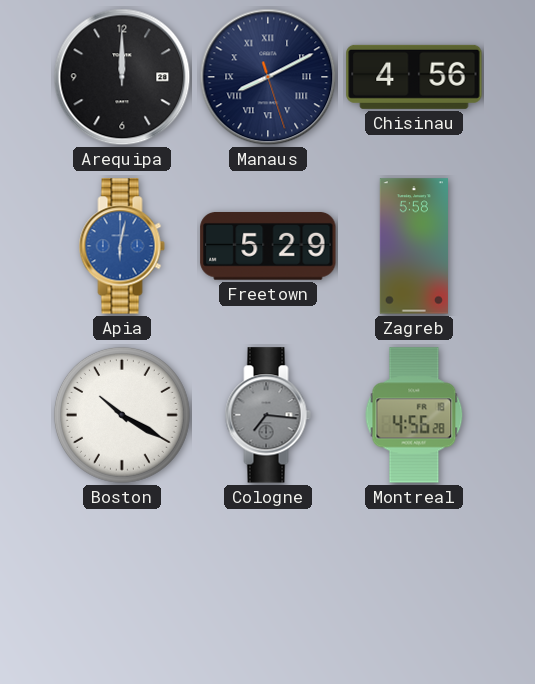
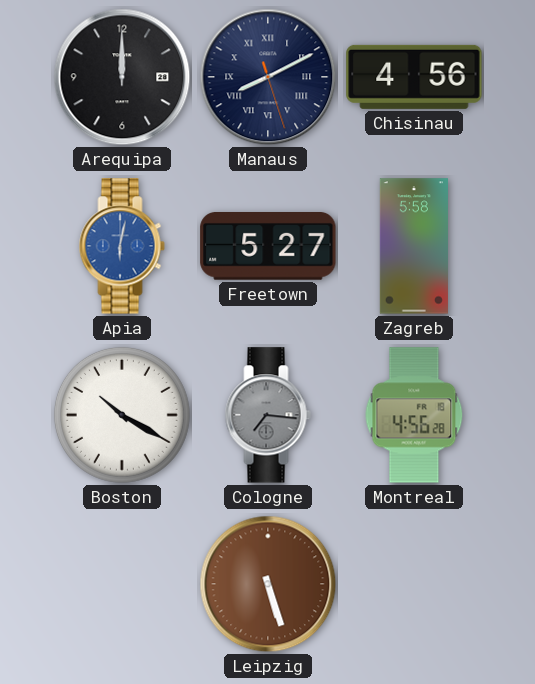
Freetown: 5:29 -> 5:27
Leipzig: none -> 5:27
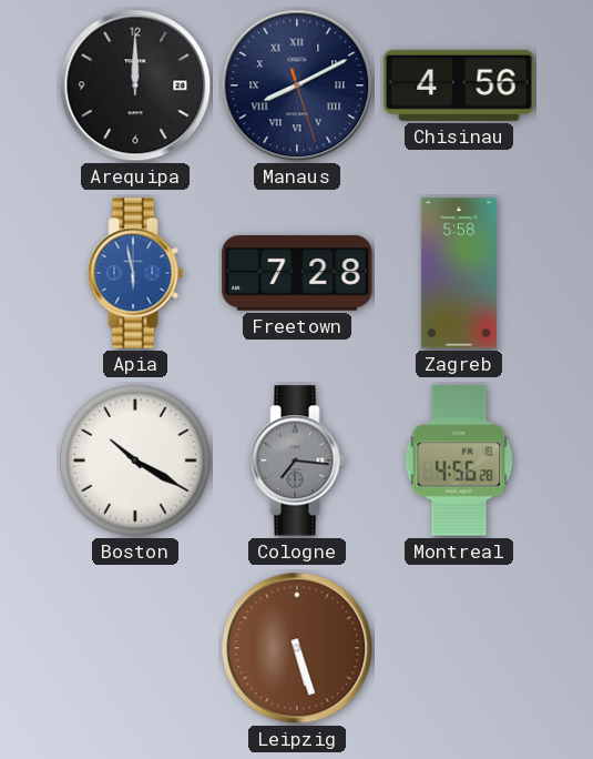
Apia: 6:02 -> 5:58
Freetown: 5:27 -> 7:28
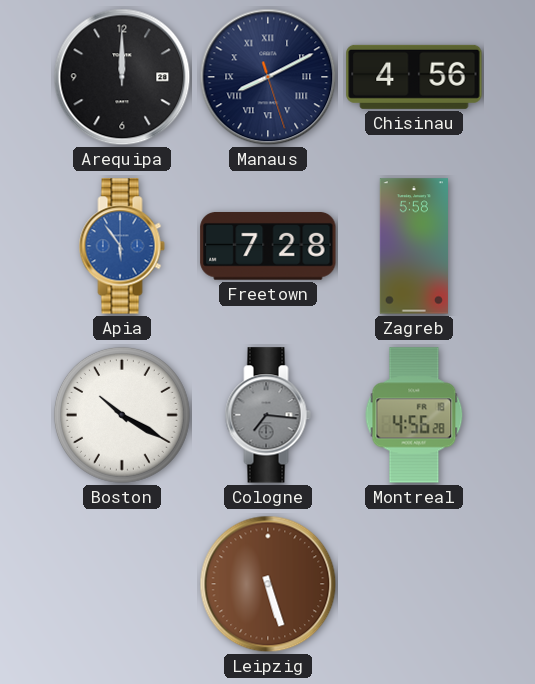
Apia: 5:58 -> 5:54
